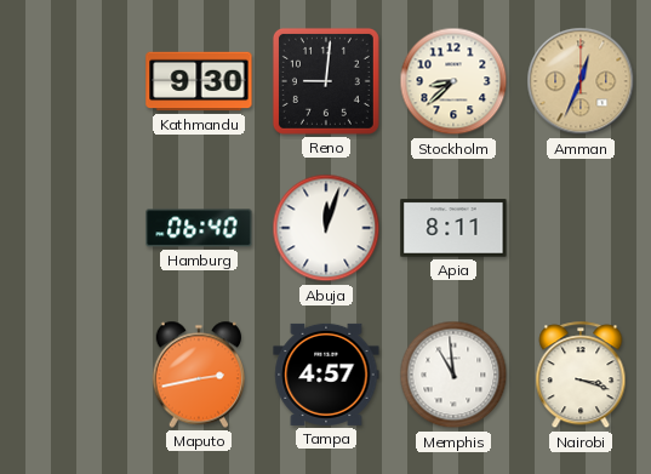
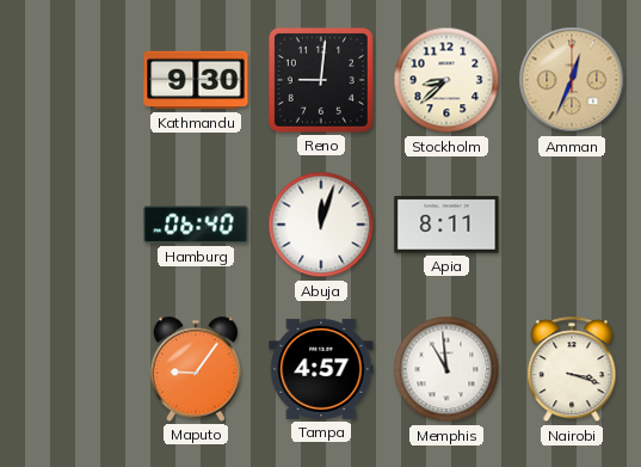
Maputo: 2:43 -> 9:06
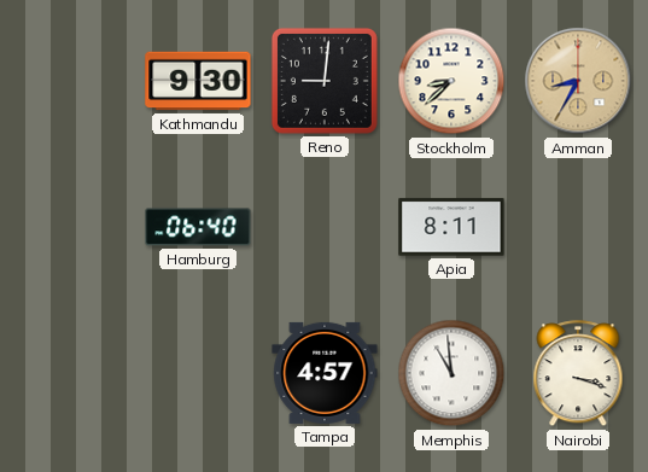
Amman: 12:34 -> 8:35
Abuja: 12:03 -> none
Maputo: 9:06 -> none
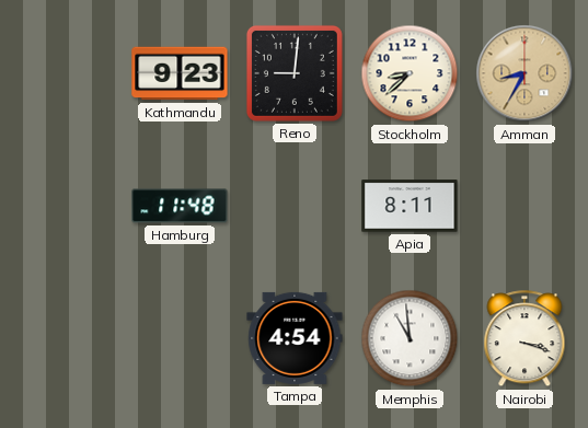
Kathmandu: 9:30 -> 9:23
Hamburg: 06:40 -> 11:48
Tampa: 4:57 -> 4:54
